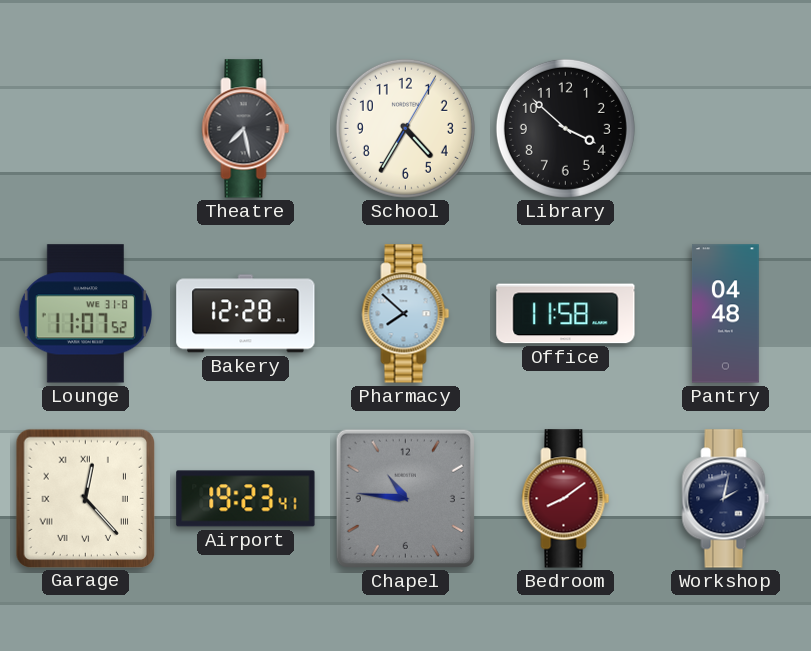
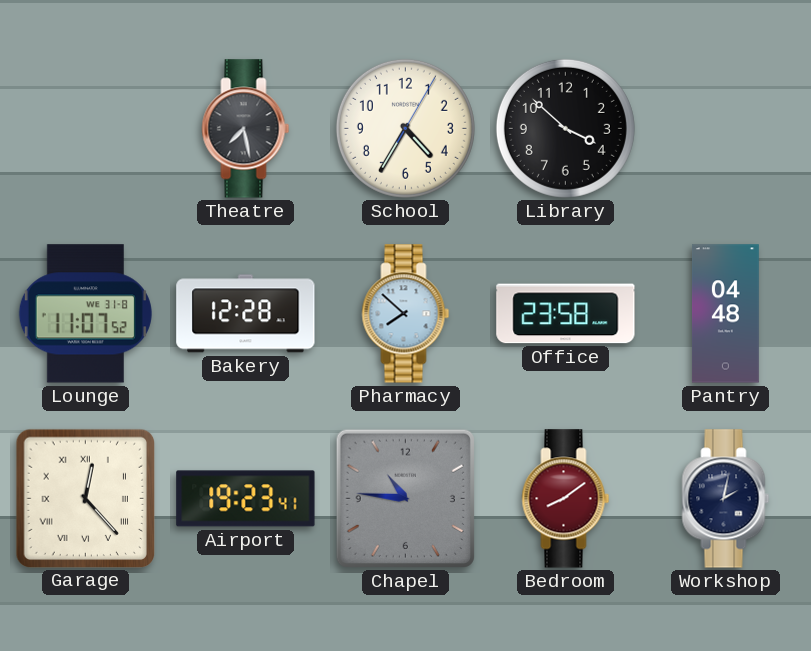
Office: 11:58 -> 23:58
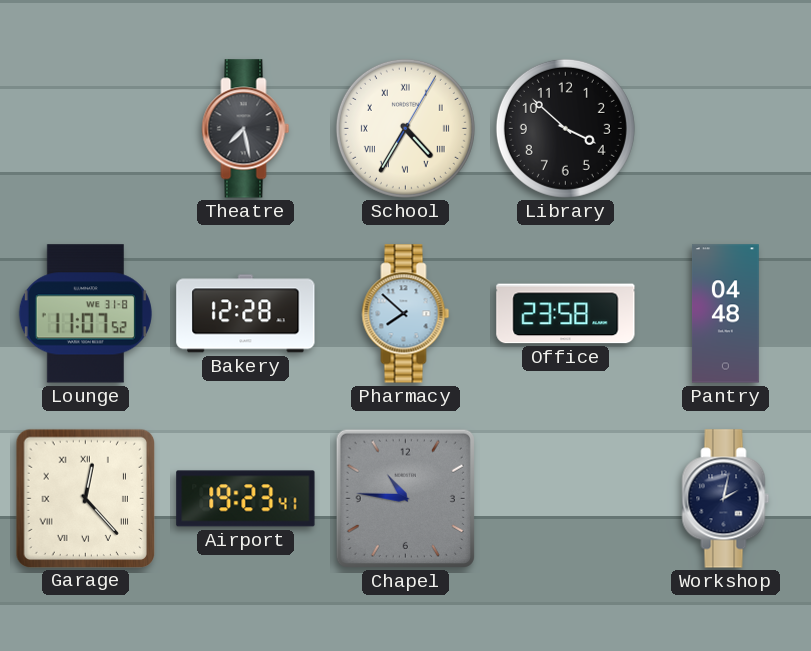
School numerals: Arabic -> Roman
Bedroom: 8:09 -> none
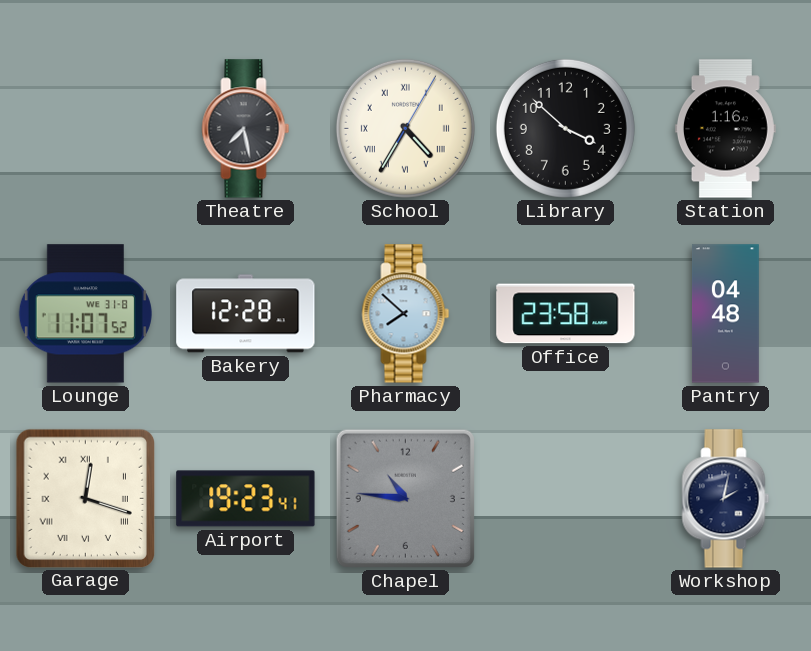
Station: none -> 1:16
Garage: 12:23 -> 12:18
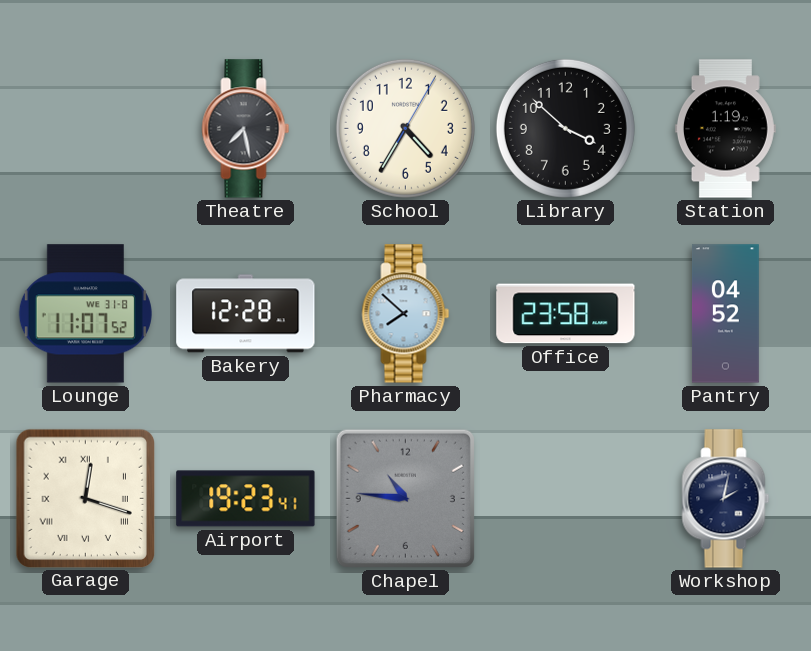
School numerals: Roman -> Arabic
Station: 1:16 -> 1:19
Pantry: 04:48 -> 04:52
